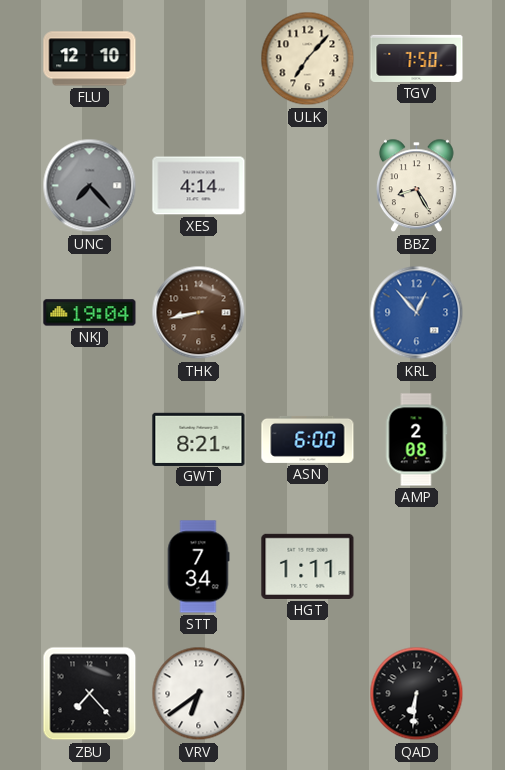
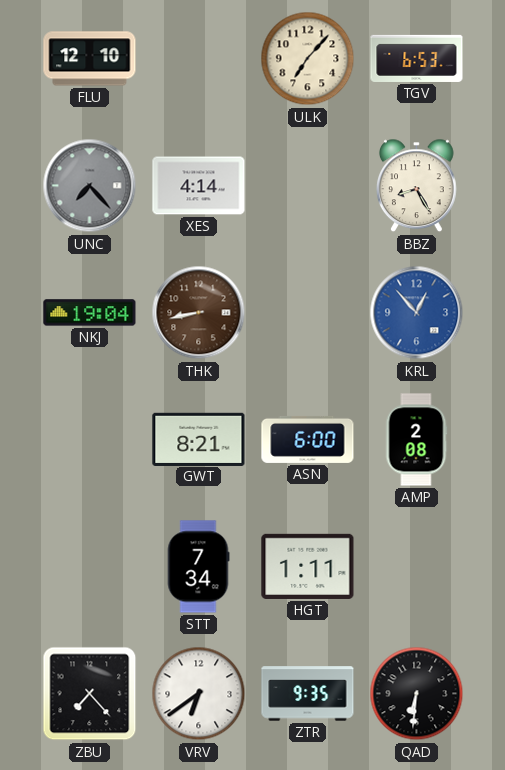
TGV: 7:50 -> 6:53
ZTR: none -> 9:35
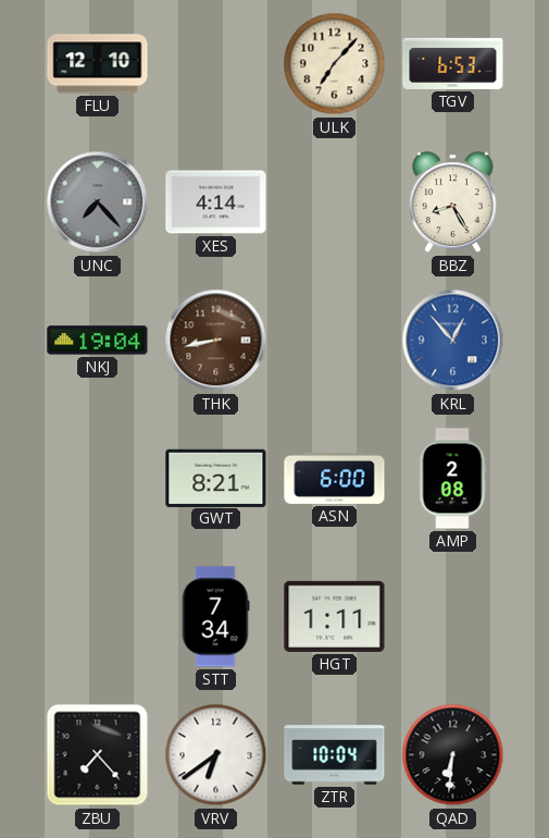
ZTR: 9:35 -> 10:04
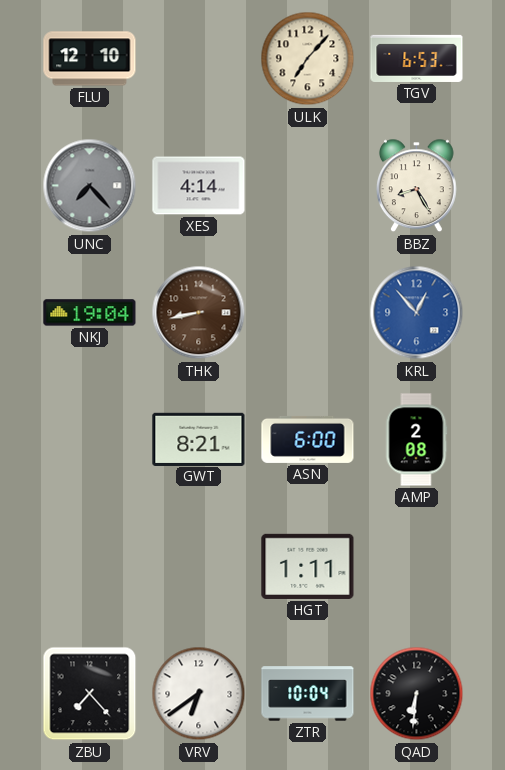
STT: 7:34 -> none
